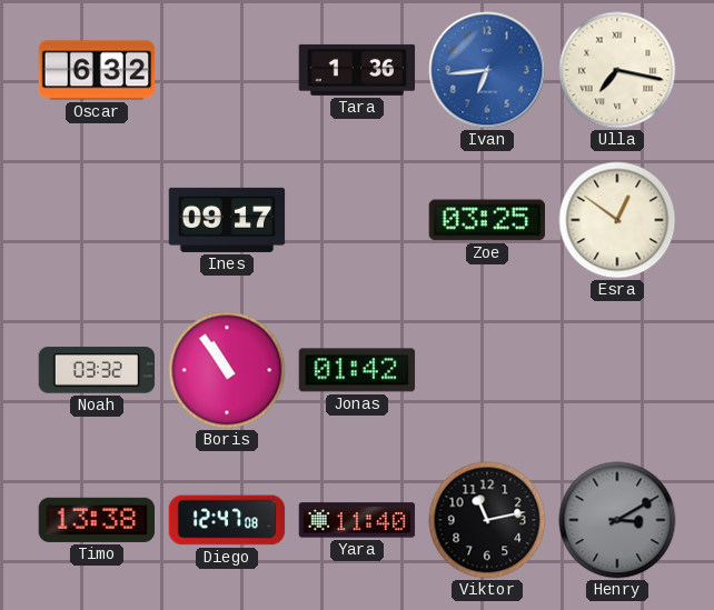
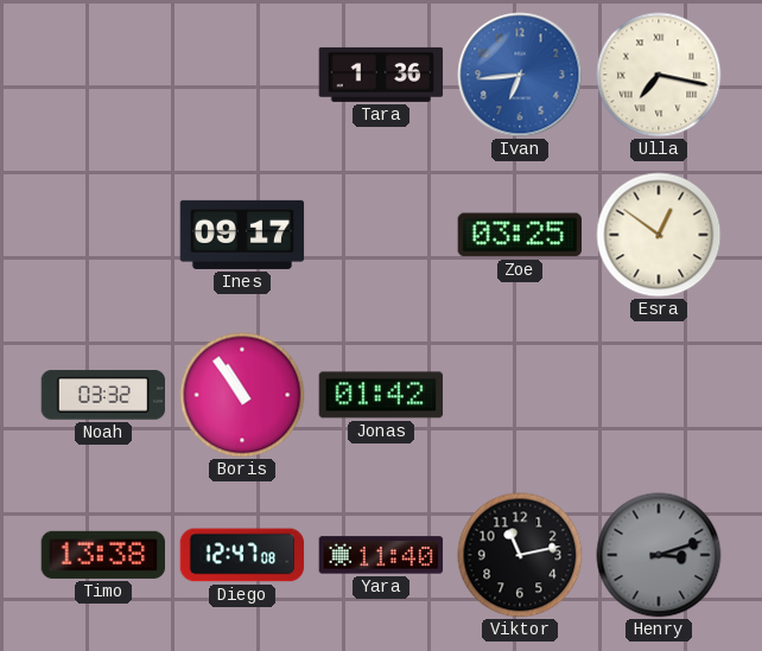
Oscar: 6:32 -> none
Henry: 3:10 -> 3:12
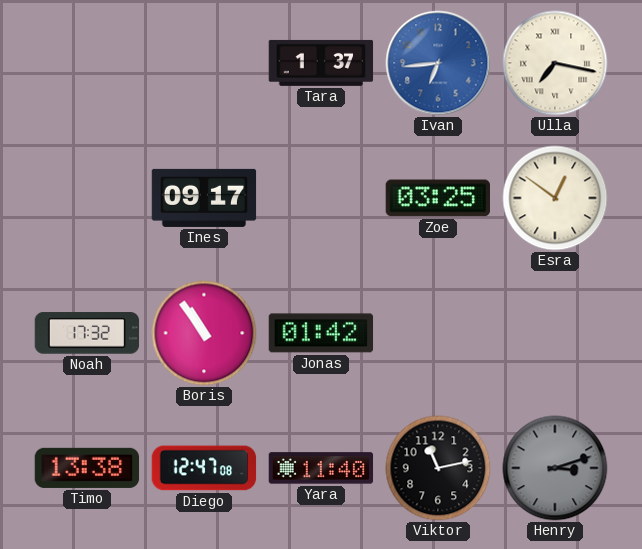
Tara: 1:36 -> 1:37
Noah: 03:32 -> 17:32
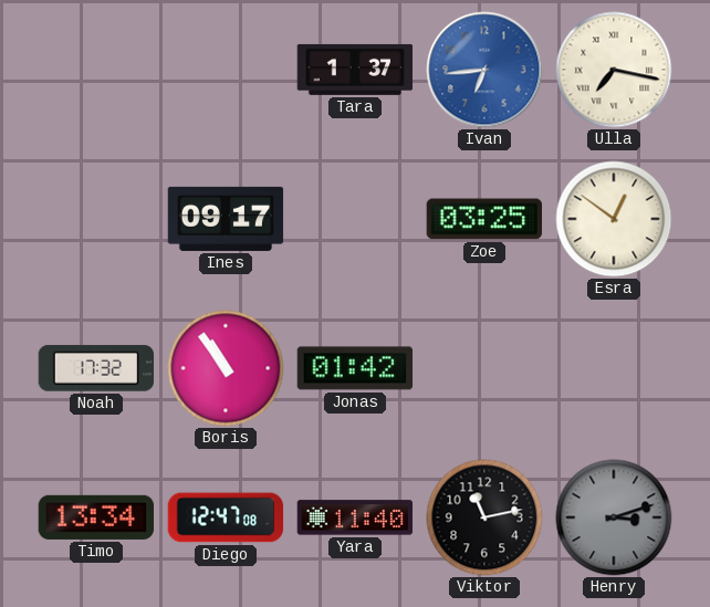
Timo: 13:38 -> 13:34
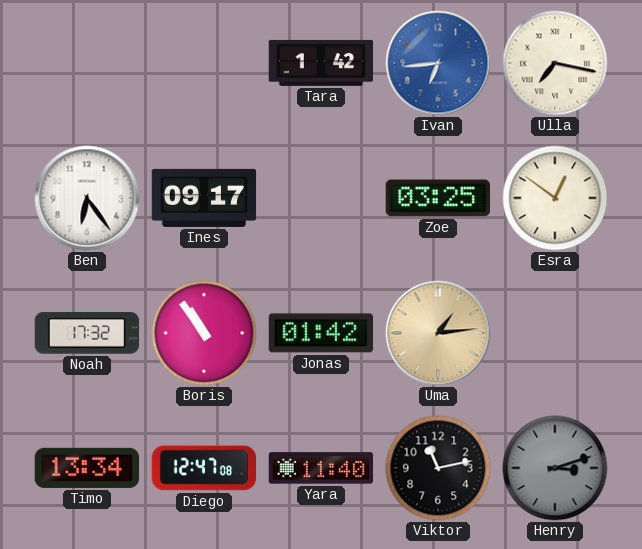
Tara: 1:37 -> 1:42
Ben: none -> 6:24
Uma: none -> 1:14
